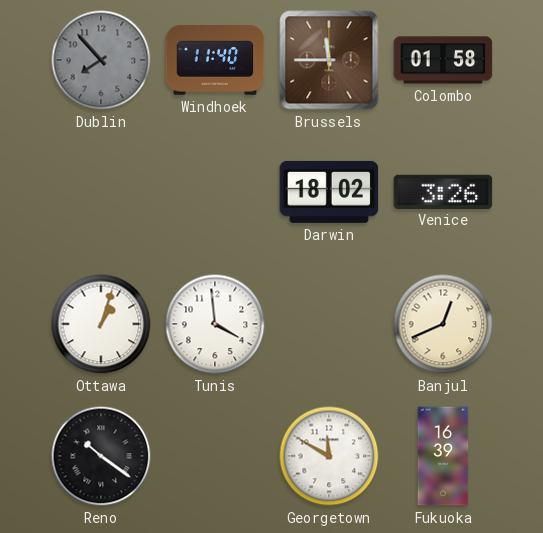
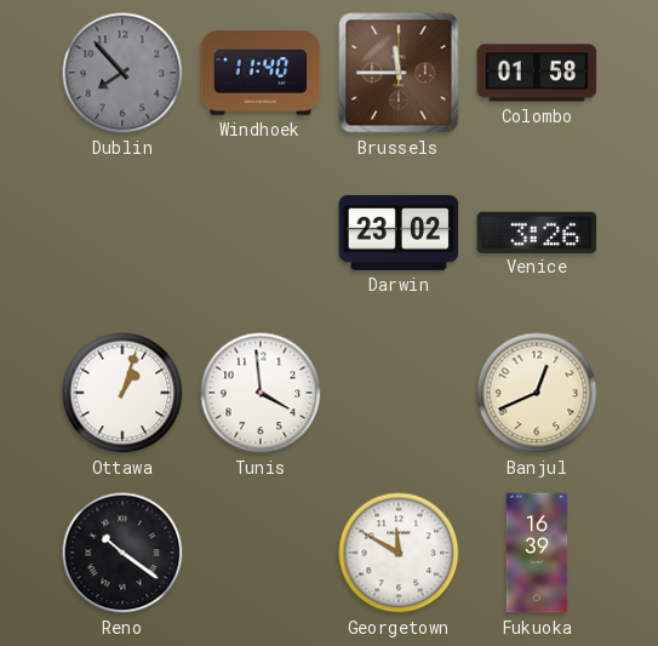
Darwin: 18:02 -> 23:02
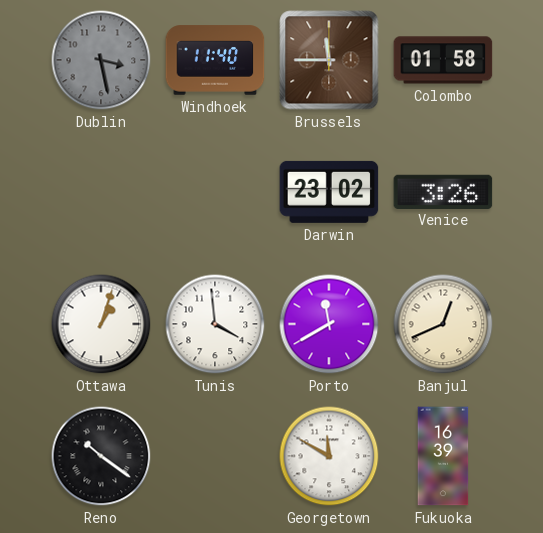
Dublin: 7:53 -> 3:28
Porto: none -> 11:40
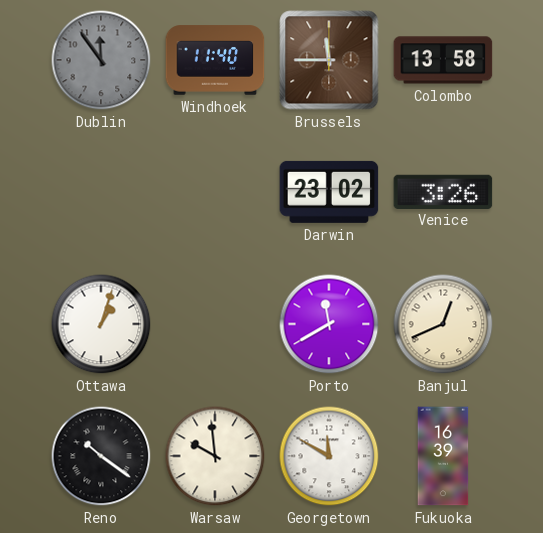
Dublin: 3:28 -> 11:54
Colombo: 01:58 -> 13:58
Tunis: 3:59 -> none
Warsaw: none -> 9:59
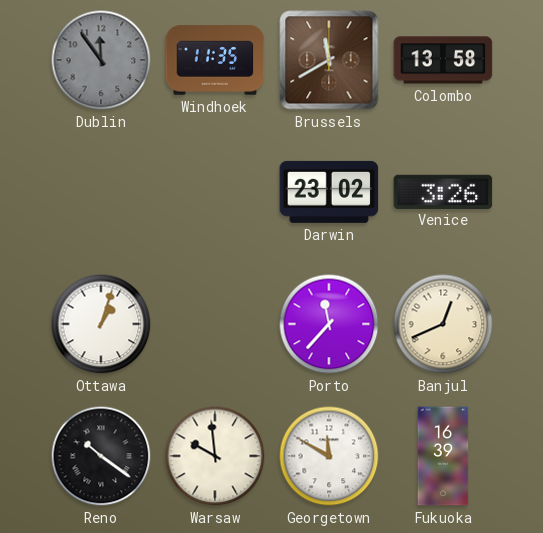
Windhoek: 11:40 -> 11:35
Brussels: 11:45 -> 11:40
Porto: 11:40 -> 11:37
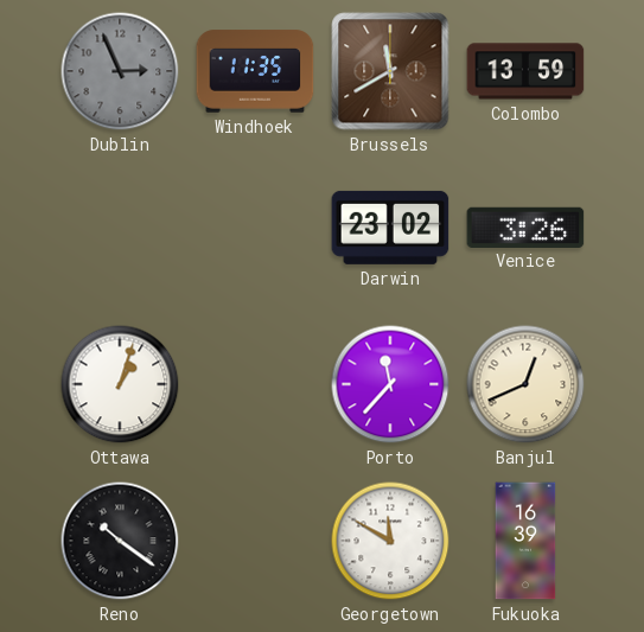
Dublin: 11:54 -> 2:56
Colombo: 13:58 -> 13:59
Warsaw: 9:59 -> none
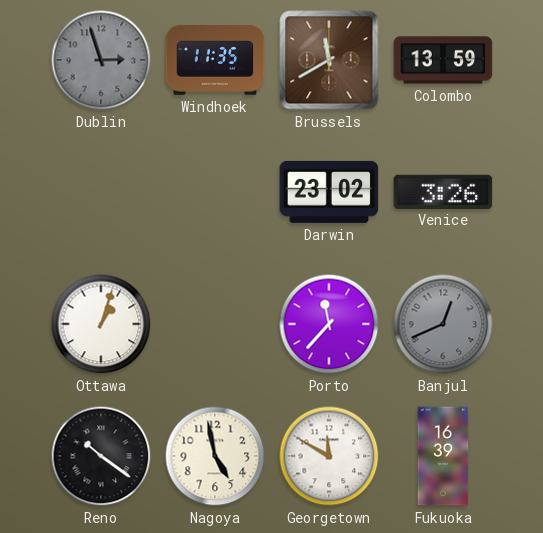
Dublin: 2:56 -> 2:57
Banjul dial: cream -> grey
Nagoya: none -> 4:58
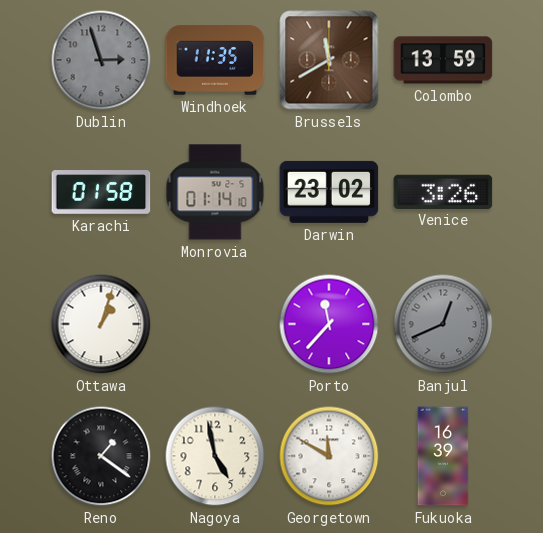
Karachi: none -> 01:58
Monrovia: none -> 01:14
Reno: 10:21 -> 1:21
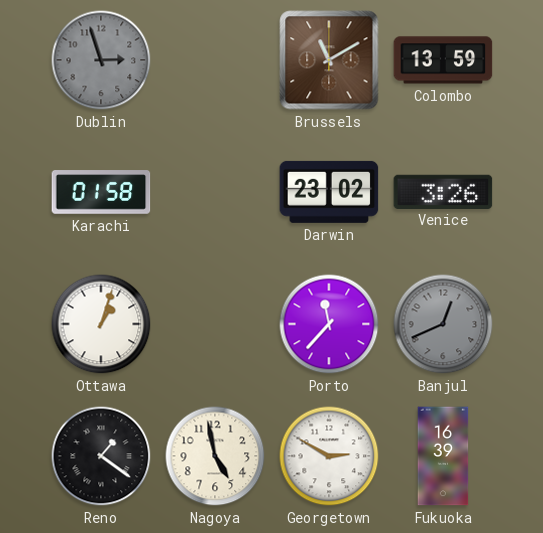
Windhoek: 11:35 -> none
Brussels: 11:40 -> 11:10
Monrovia: 01:14 -> none
Georgetown: 11:50 -> 2:50
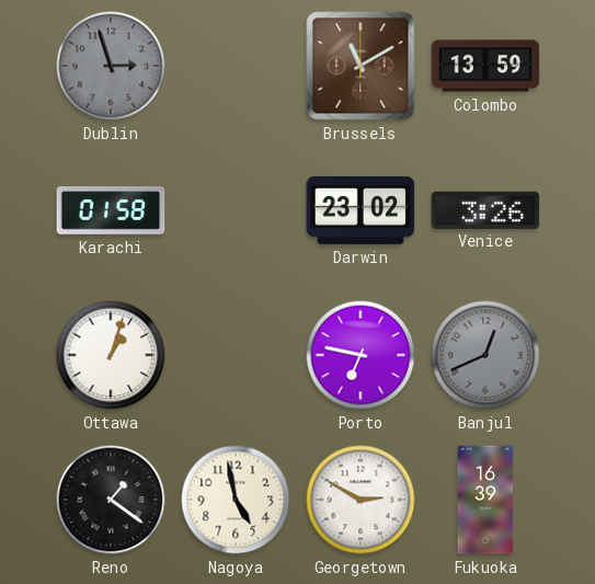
Porto: 11:37 -> 6:47
